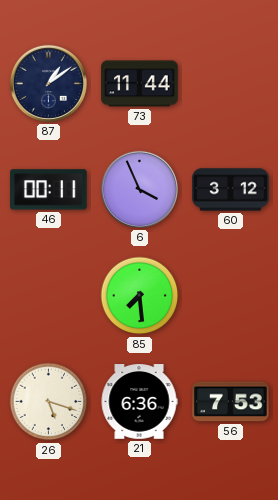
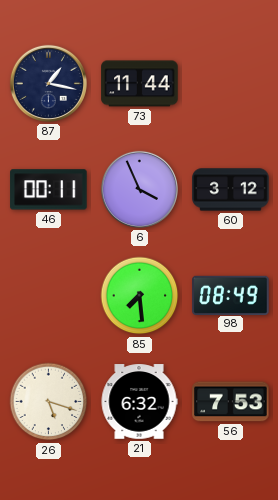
87: 1:09 -> 1:17
98: none -> 08:49
21: 6:36 -> 6:32
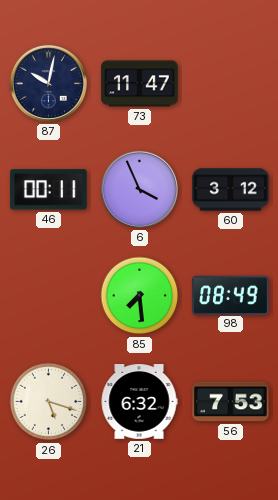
87: 1:17 -> 10:02
73: 11:44 -> 11:47
